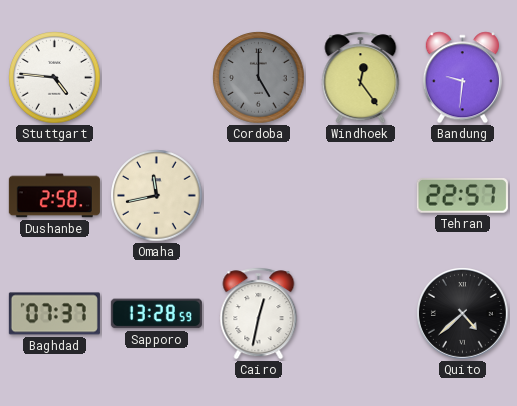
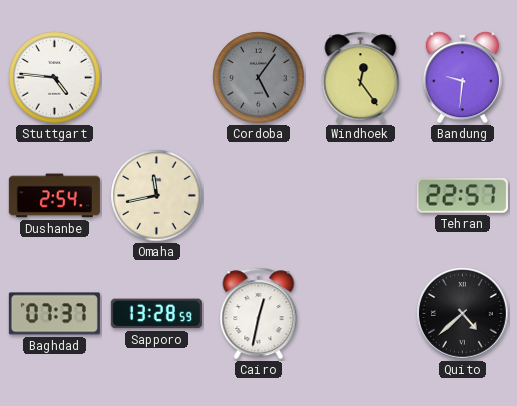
Cordoba: 5:00 -> 5:06
Dushanbe: 2:58 -> 2:54
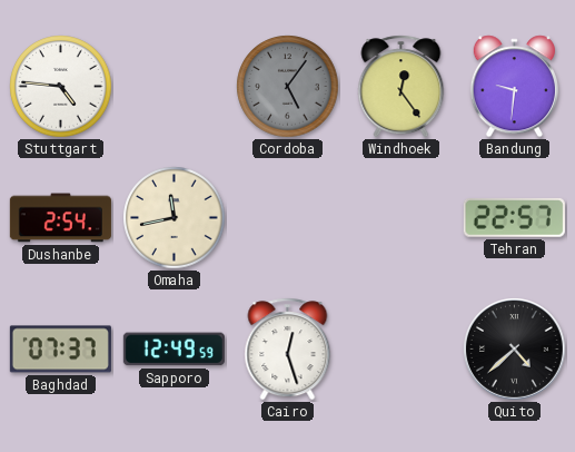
Sapporo: 13:28 -> 12:49
Cairo: 12:32 -> 12:27
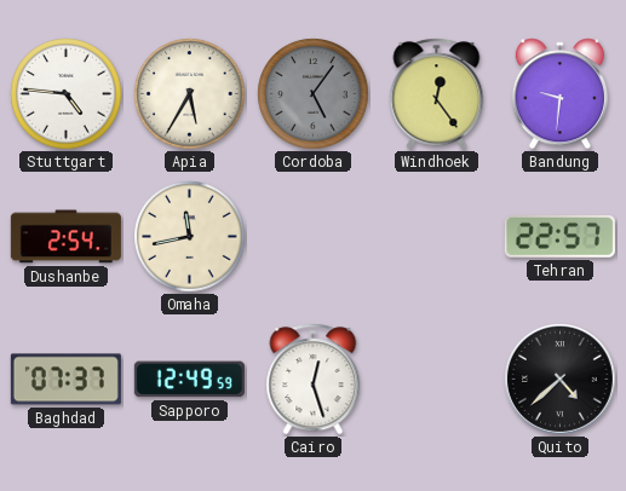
Apia: none -> 5:35
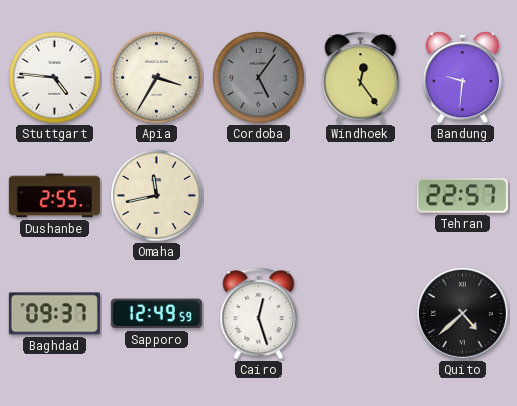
Apia: 5:35 -> 3:35
Dushanbe: 2:54 -> 2:55
Baghdad: 07:37 -> 09:37
